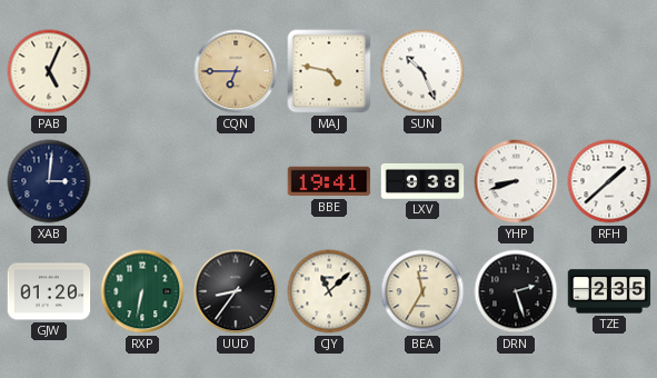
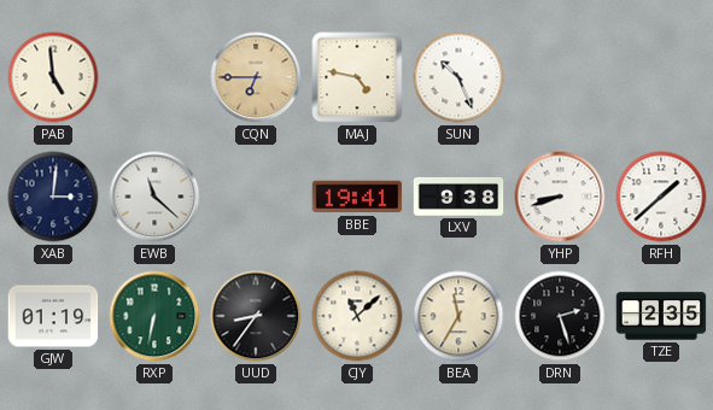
PAB: 5:04 -> 4:59
EWB: none -> 11:22
GJW: 01:20 -> 01:19
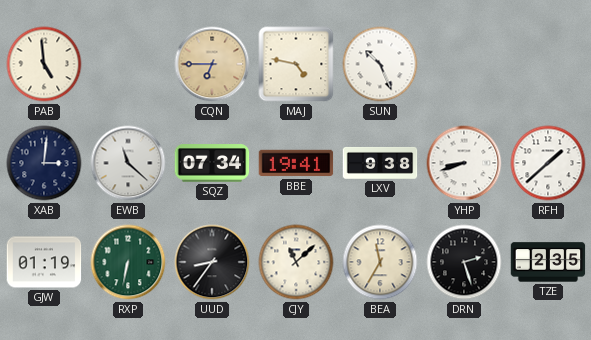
SQZ: none -> 07:34
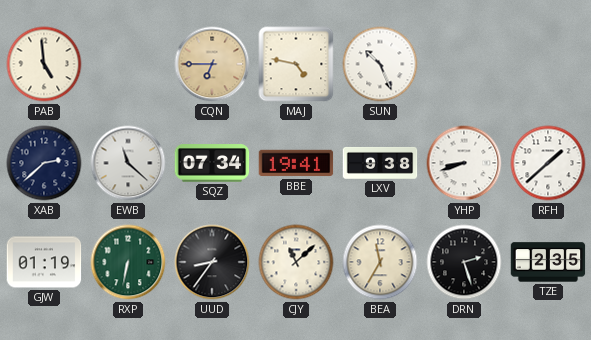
XAB: 3:01 -> 2:38
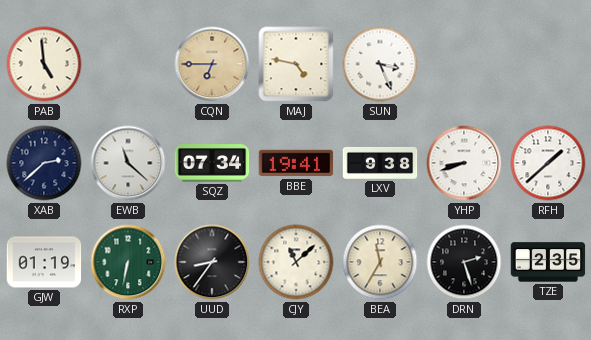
SUN: 10:26 -> 3:26
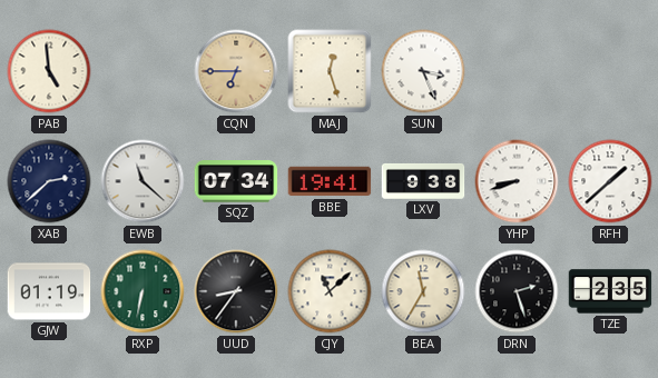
MAJ: 4:47 -> 12:27
